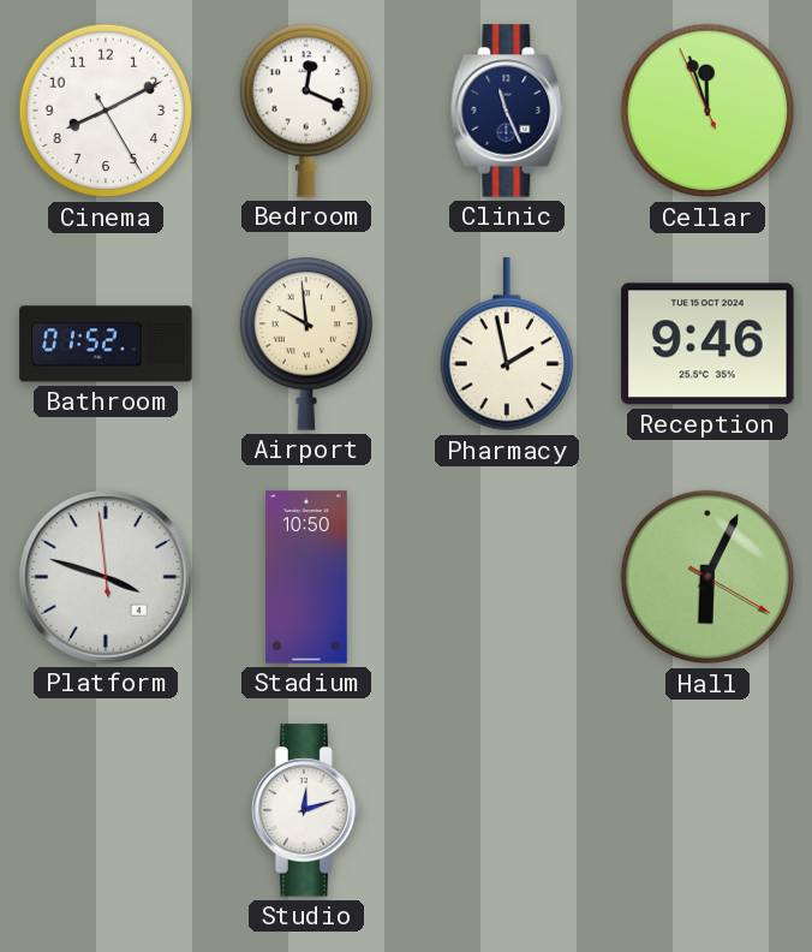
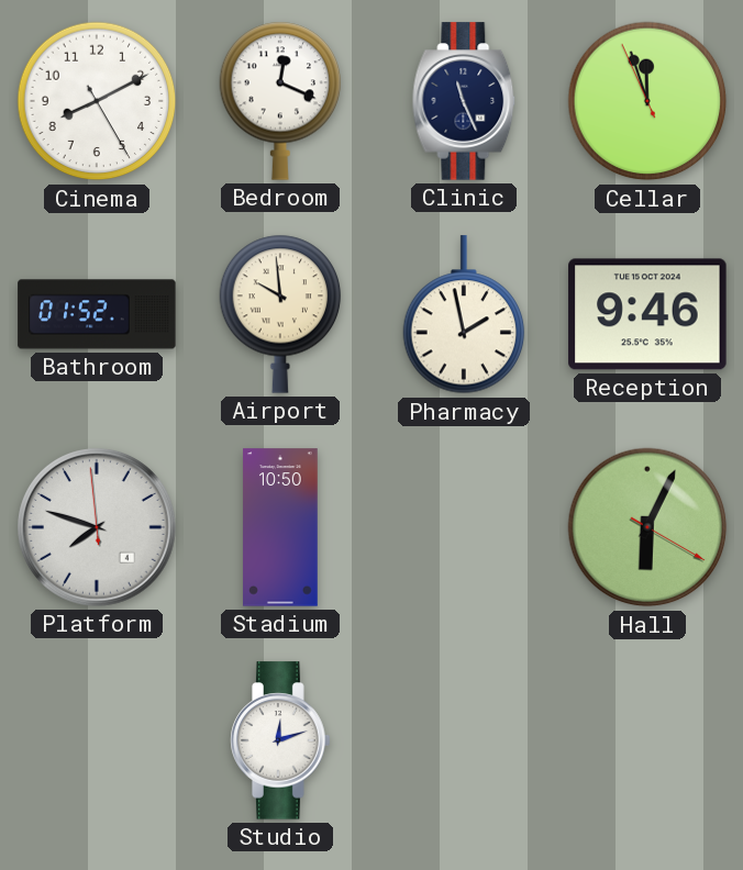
Platform: 3:47 -> 7:47
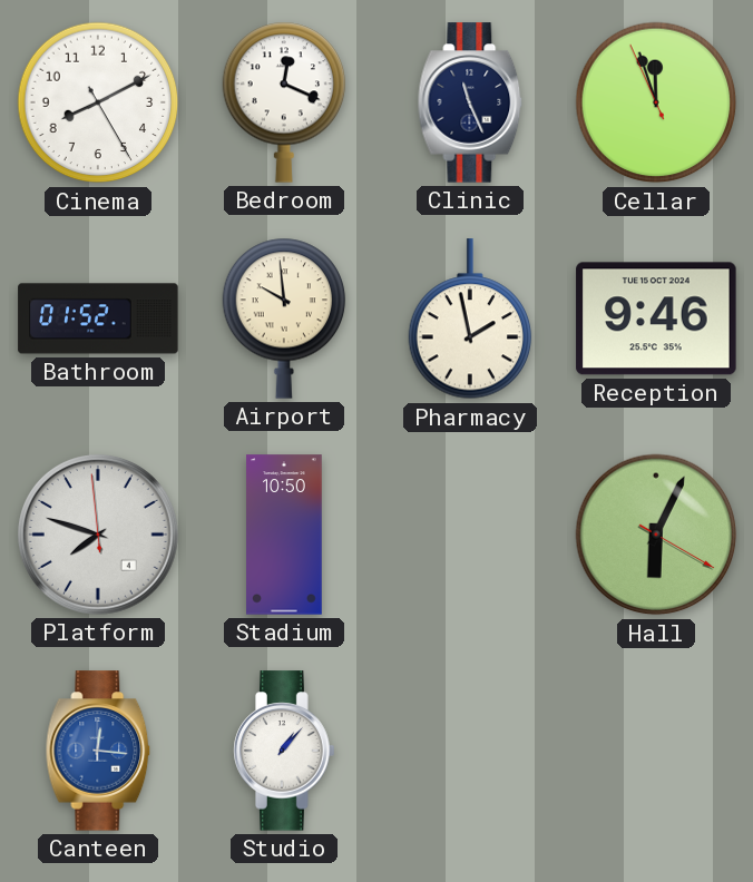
Canteen: none -> 12:16
Studio: 12:12 -> 1:07
